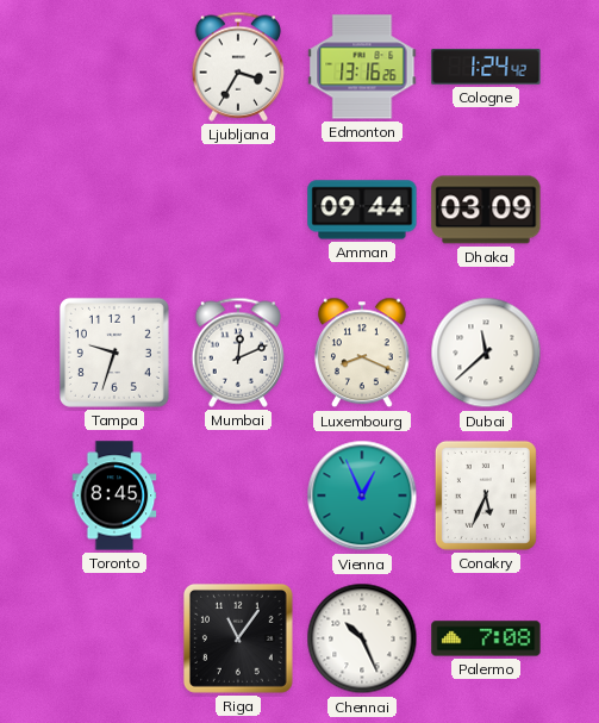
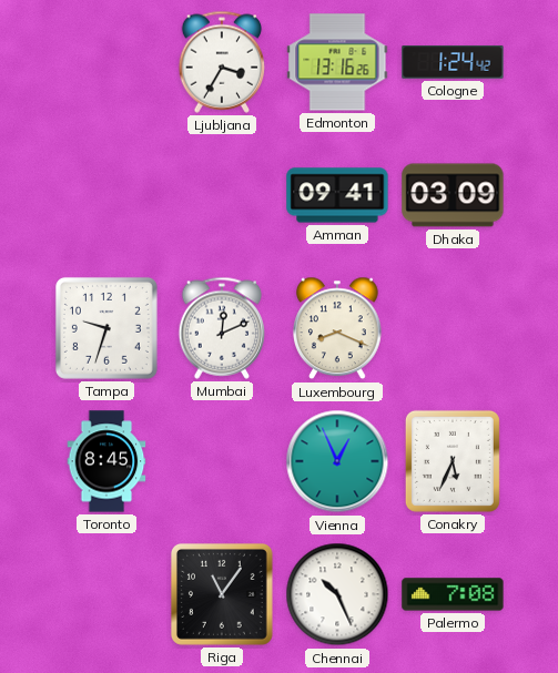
Amman: 09:44 -> 09:41
Dubai: 11:38 -> none
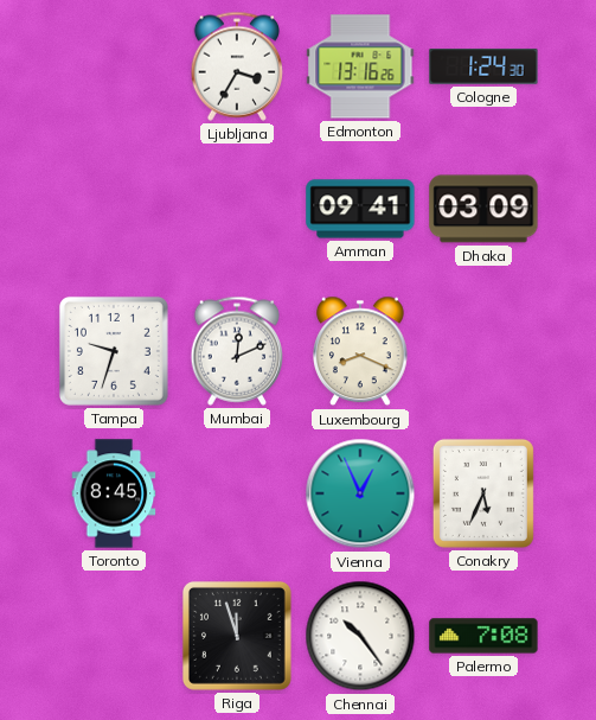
Cologne: 1:24:42 -> 1:24:30
Riga: 11:06 -> 11:57
Chennai: 10:26 -> 10:24
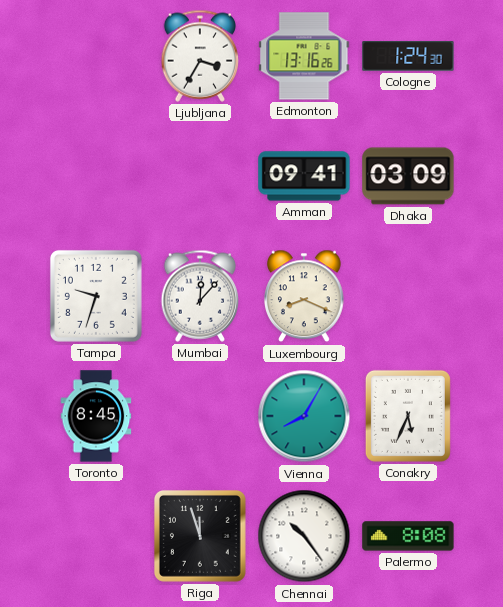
Mumbai: 12:11 -> 12:07
Vienna: 12:56 -> 8:05
Palermo: 7:08 -> 8:08
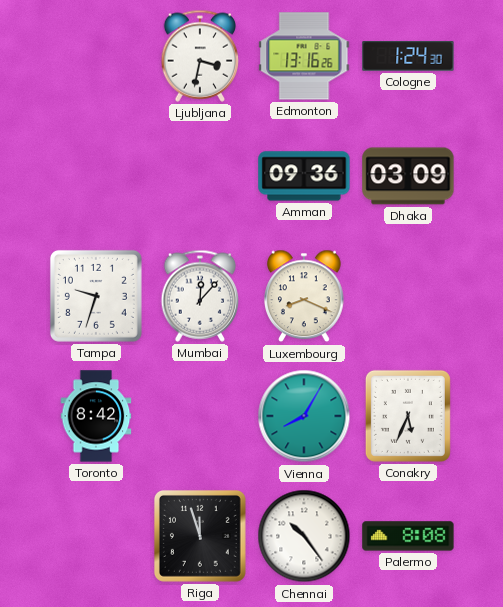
Ljubljana: 3:35 -> 3:32
Amman: 09:41 -> 09:36
Toronto: 8:45 -> 8:42
